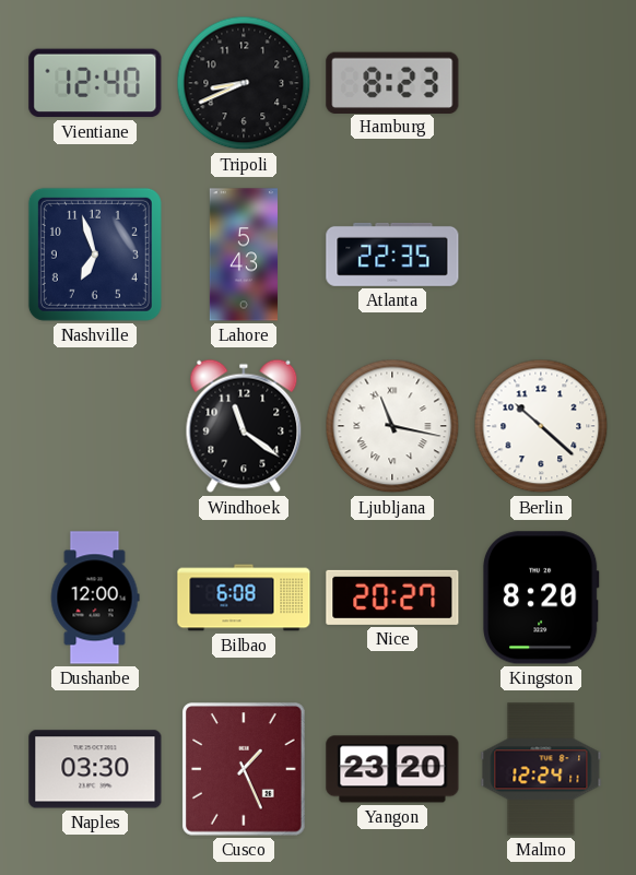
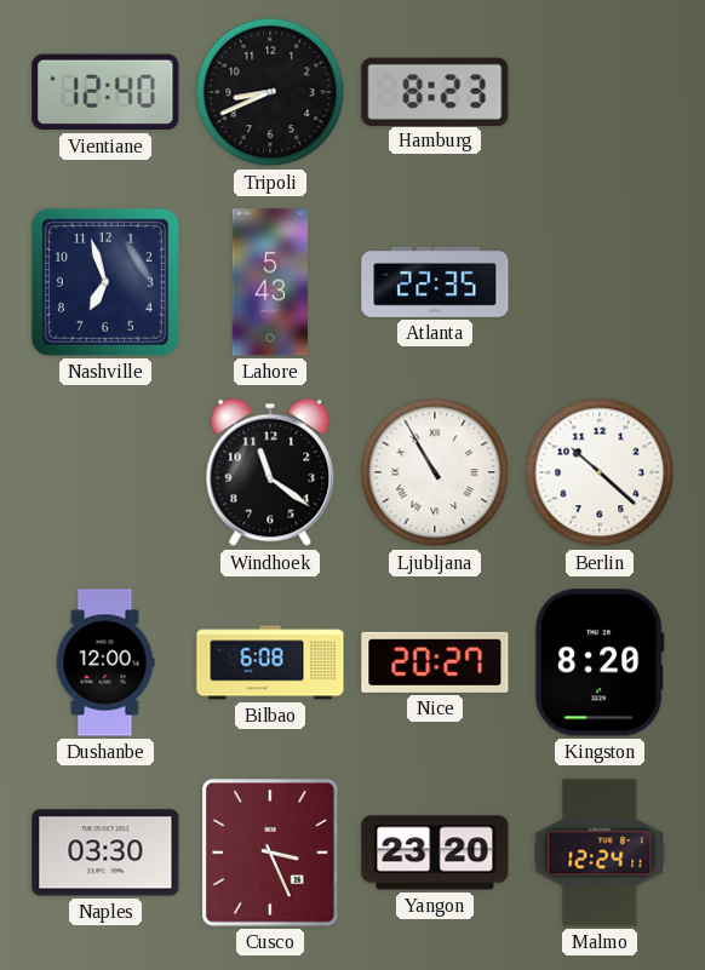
Ljubljana: 11:17 -> 10:55
Cusco: 1:26 -> 3:26
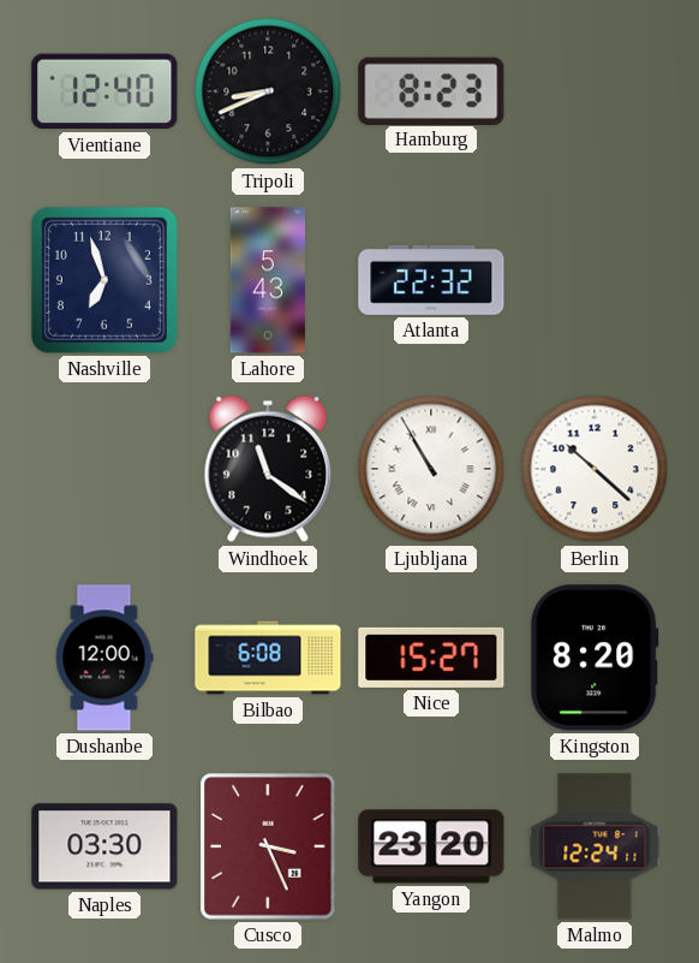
Atlanta: 22:35 -> 22:32
Nice: 20:27 -> 15:27
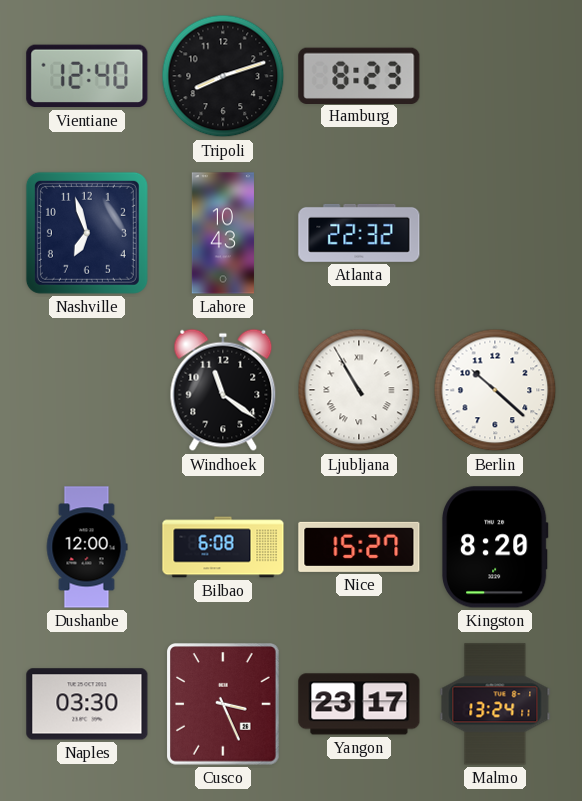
Tripoli: 8:41 -> 8:12
Lahore: 5:43 -> 10:43
Yangon: 23:20 -> 23:17
Malmo: 12:24 -> 13:24
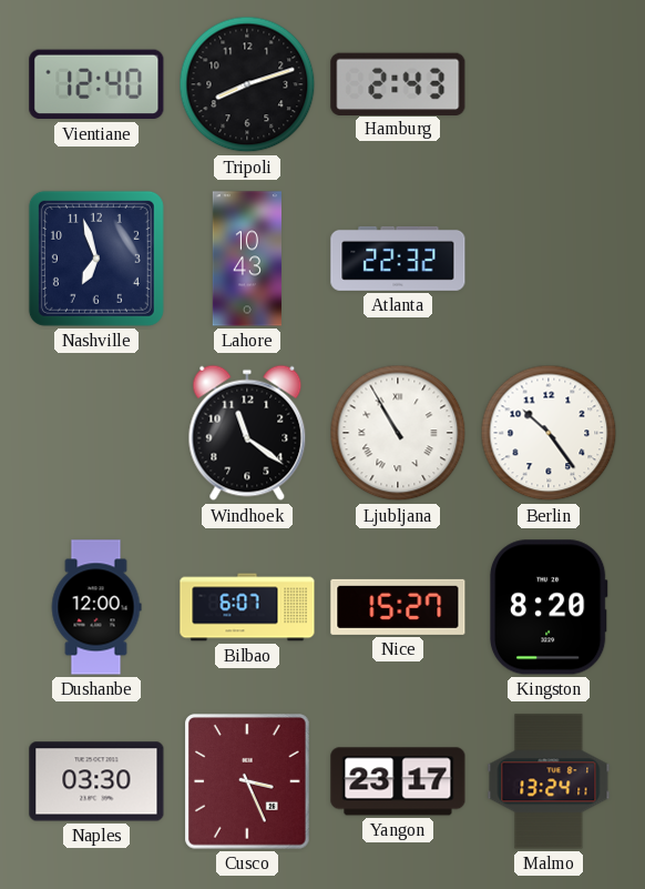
Hamburg: 8:23 -> 2:43
Berlin: 10:22 -> 10:24
Bilbao: 6:08 -> 6:07
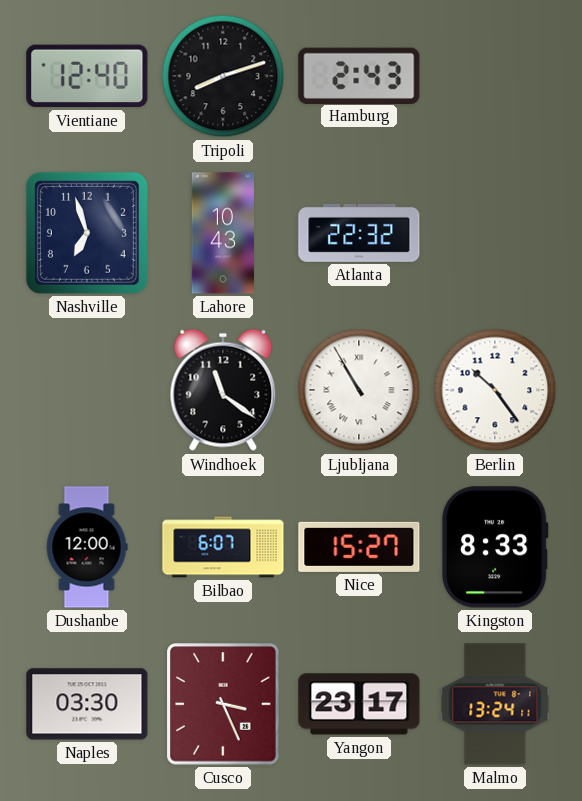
Kingston: 8:20 -> 8:33
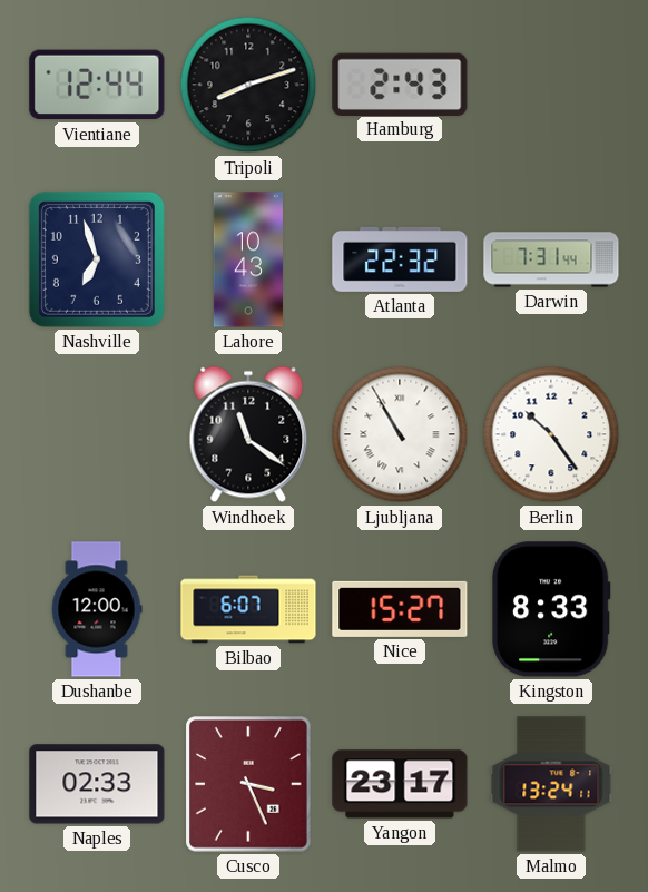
Vientiane: 12:40 -> 12:44
Darwin: none -> 7:31
Naples: 03:30 -> 02:33
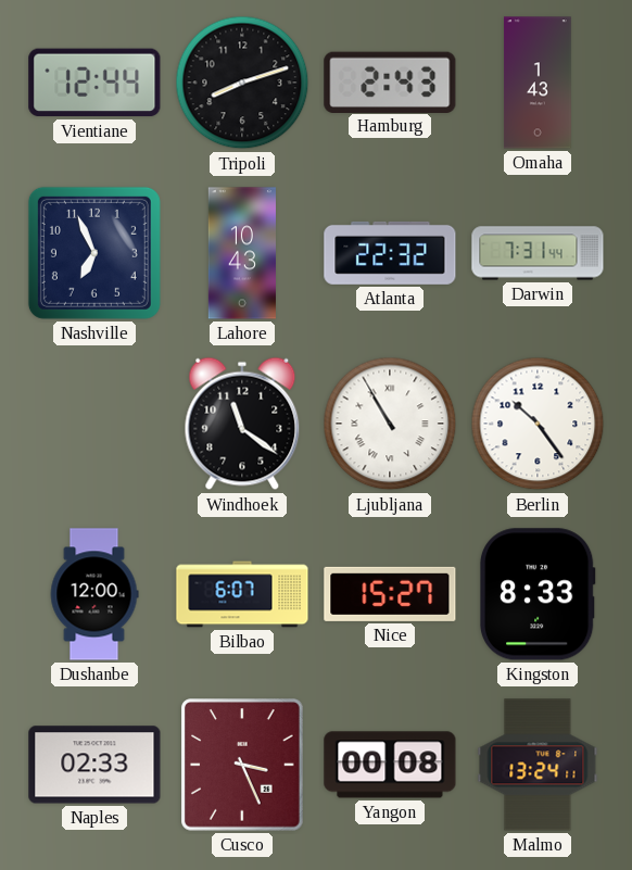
Omaha: none -> 1:43
Nashville: 6:57 -> 6:56
Yangon: 23:17 -> 00:08
